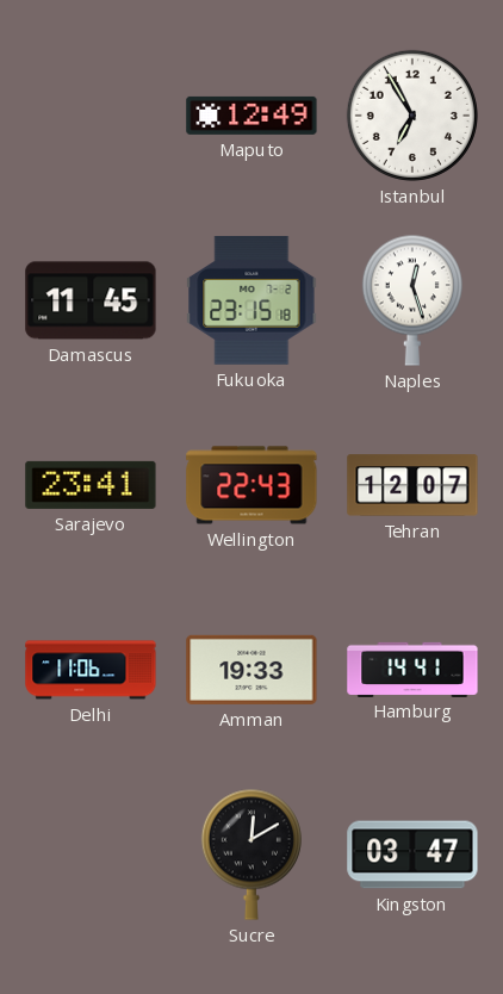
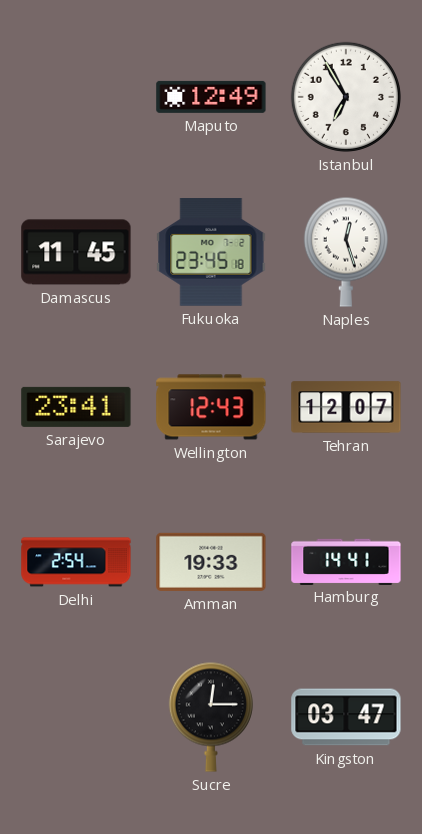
Fukuoka: 23:15 -> 23:45
Wellington: 22:43 -> 12:43
Delhi: 11:06 -> 2:54
Sucre: 12:10 -> 12:15
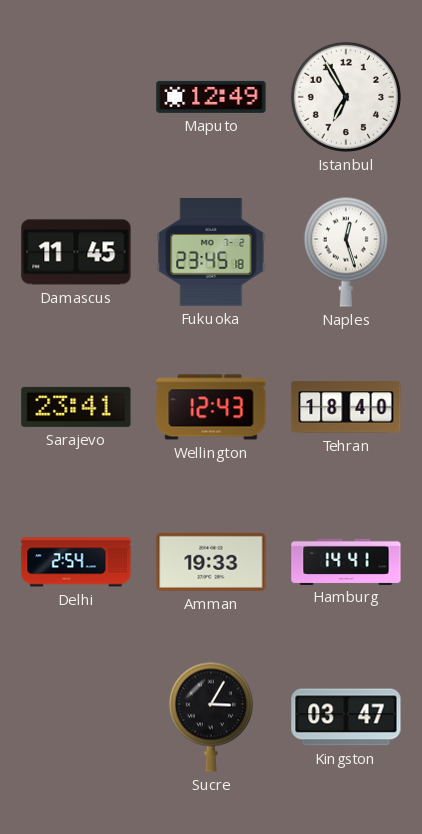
Tehran: 12:07 -> 18:40
Sucre: 12:15 -> 3:05
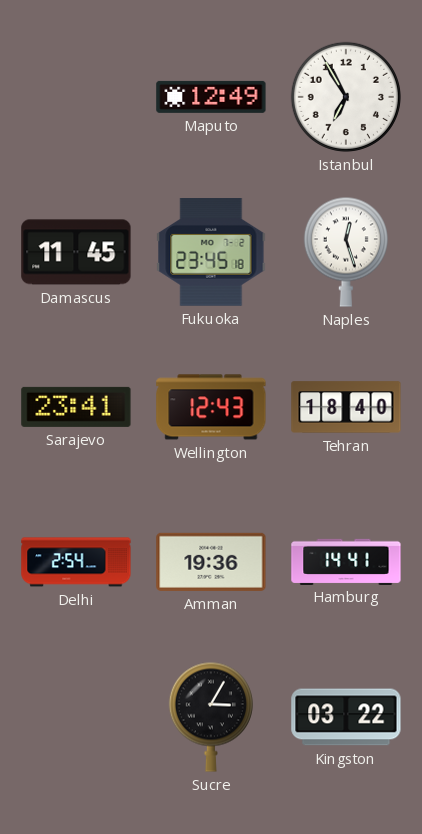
Amman: 19:33 -> 19:36
Kingston: 03:47 -> 03:22
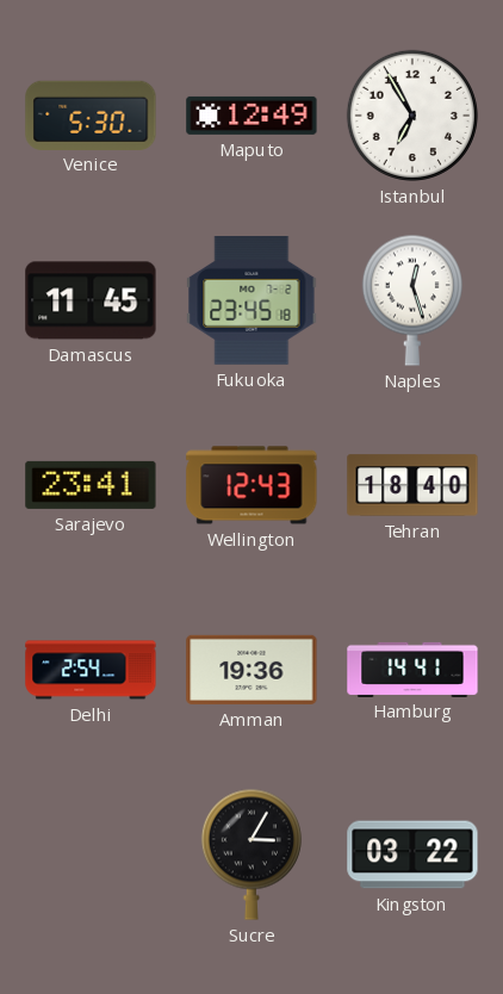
Venice: none -> 5:30
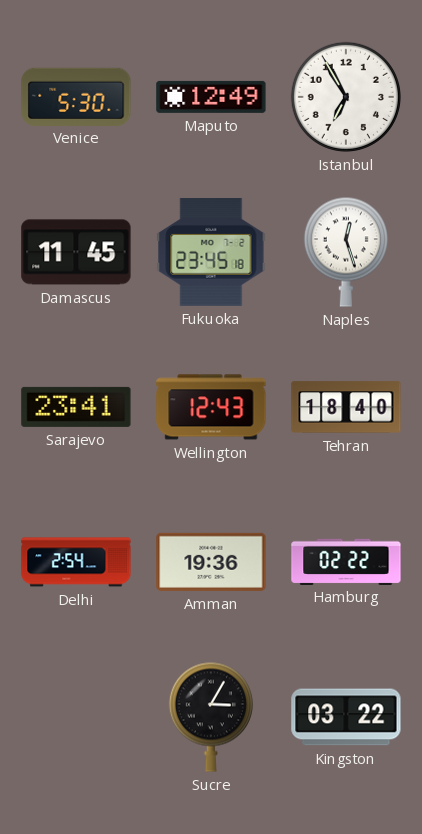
Hamburg: 14:41 -> 02:22
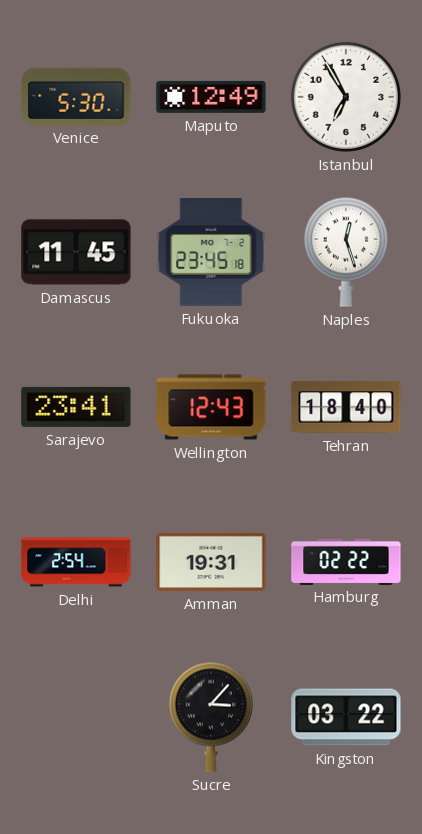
Amman: 19:36 -> 19:31
Sucre: 3:05 -> 3:07
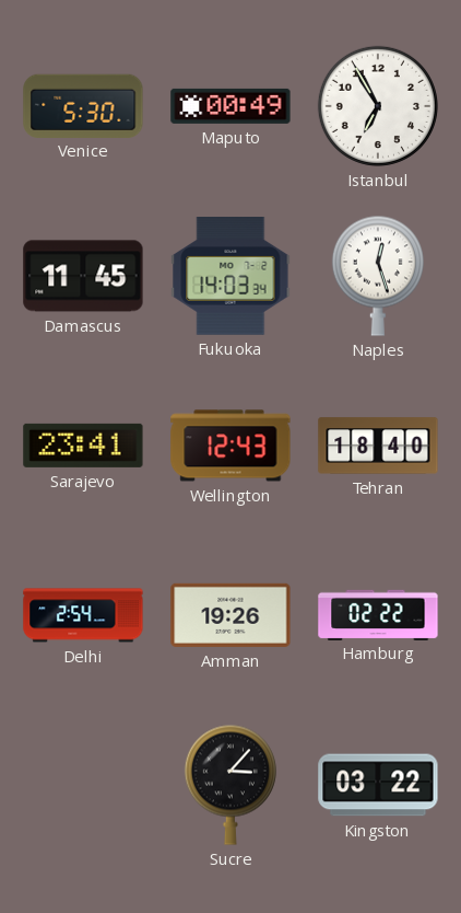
Maputo: 12:49 -> 00:49
Fukuoka: 23:45 -> 14:03
Amman: 19:31 -> 19:26
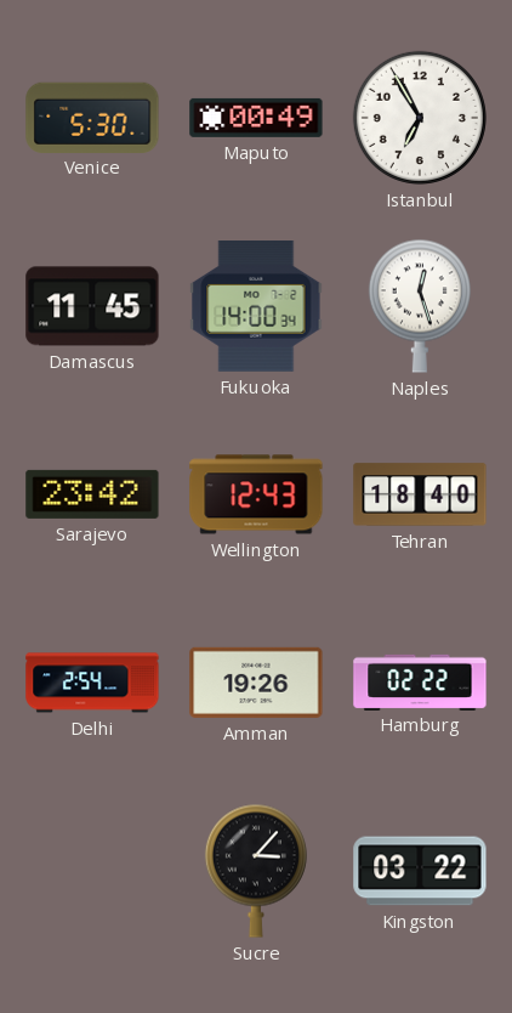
Fukuoka: 14:03 -> 14:00
Sarajevo: 23:41 -> 23:42
